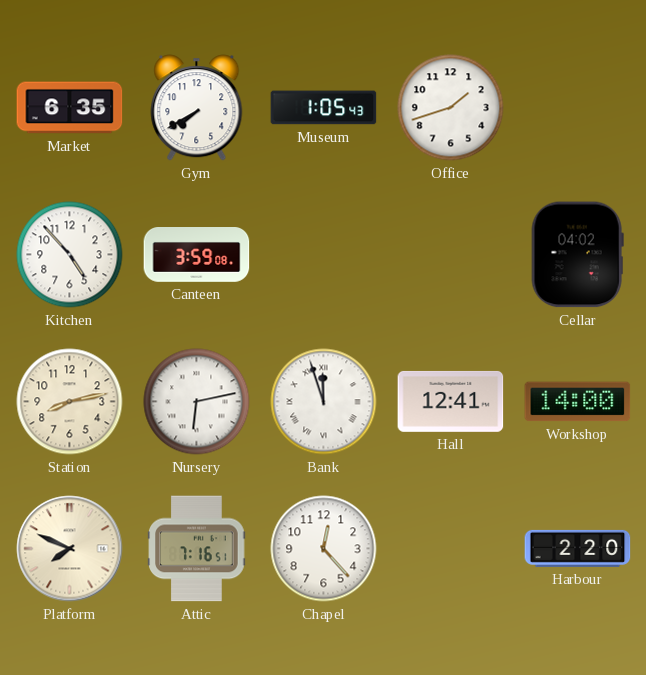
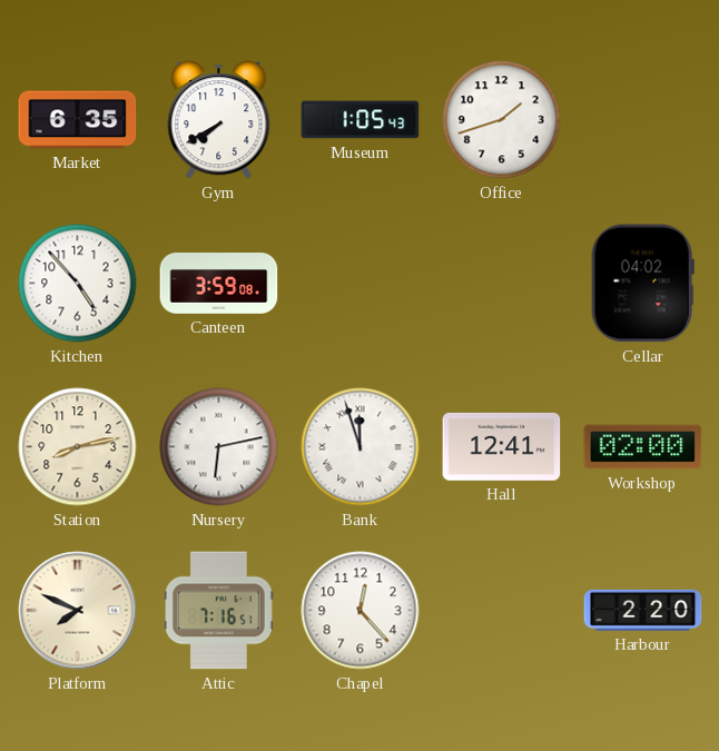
Workshop: 14:00 -> 02:00
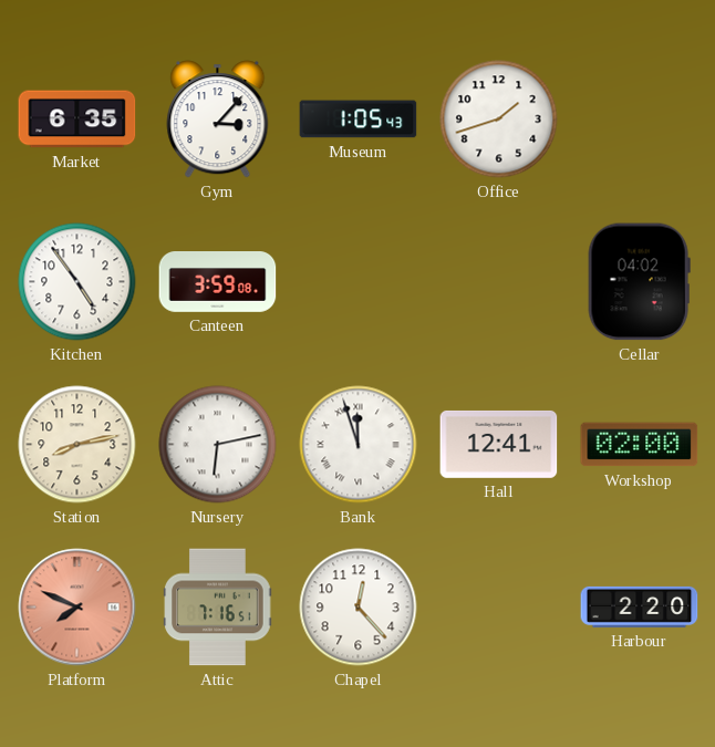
Gym: 7:40 -> 3:07
Kitchen: 4:53 -> 4:54
Platform dial: cream -> salmon
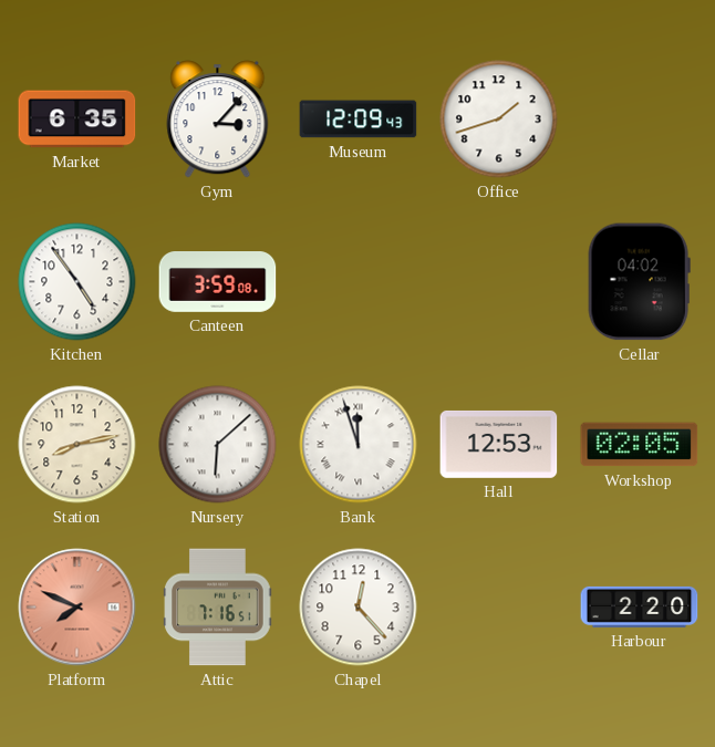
Museum: 1:05 -> 12:09
Nursery: 6:13 -> 6:08
Hall: 12:41 -> 12:53
Workshop: 02:00 -> 02:05
